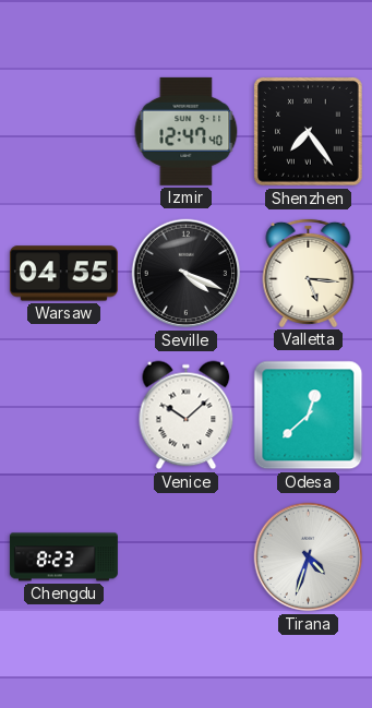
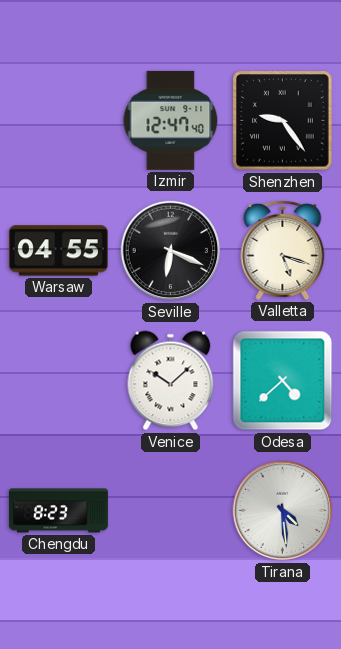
Shenzhen: 7:24 -> 9:24
Seville: 4:19 -> 6:19
Valletta: 5:16 -> 5:18
Odesa: 12:38 -> 4:38
Tirana: 4:33 -> 4:29
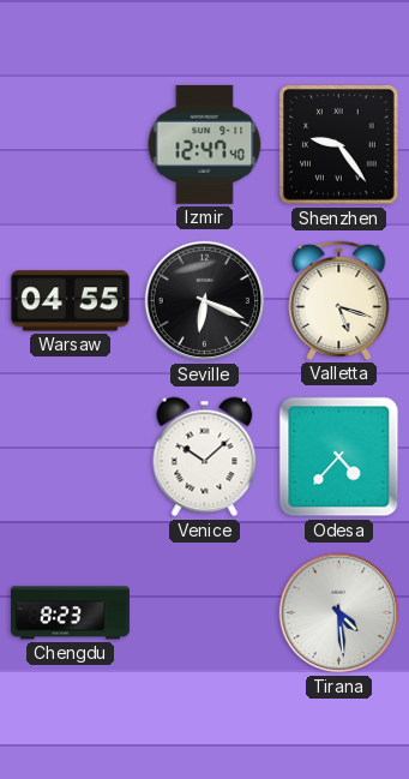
Odesa: 4:38 -> 4:37
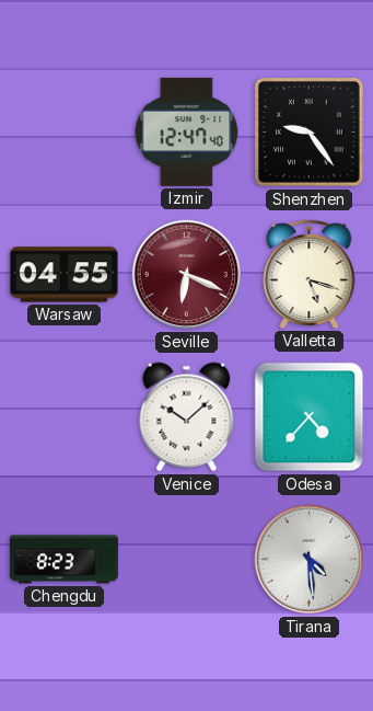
Seville dial: black -> burgundy
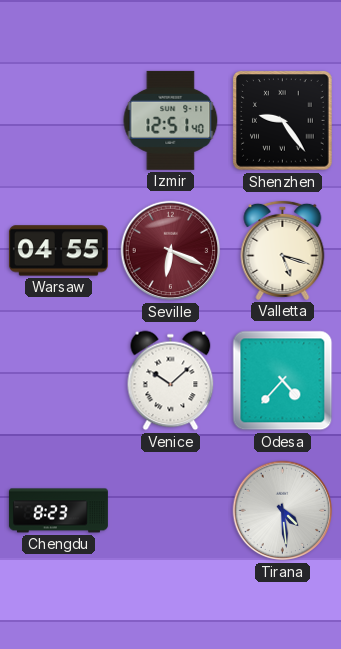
Izmir: 12:47 -> 12:51
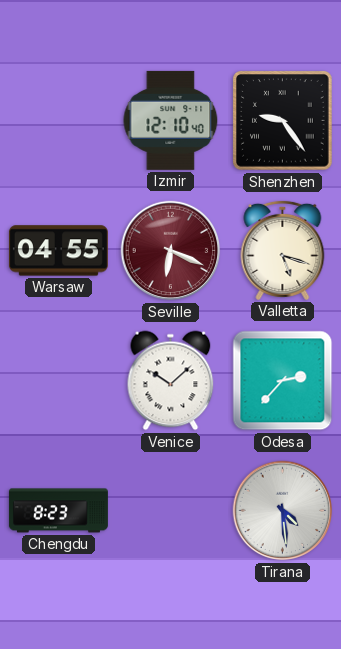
Izmir: 12:51 -> 12:10
Odesa: 4:37 -> 2:37
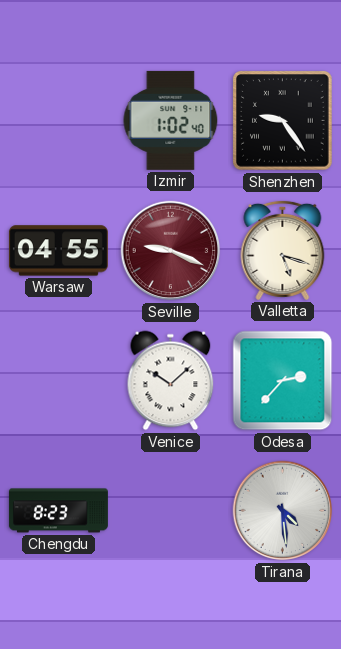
Izmir: 12:10 -> 1:02
Seville: 6:19 -> 9:19
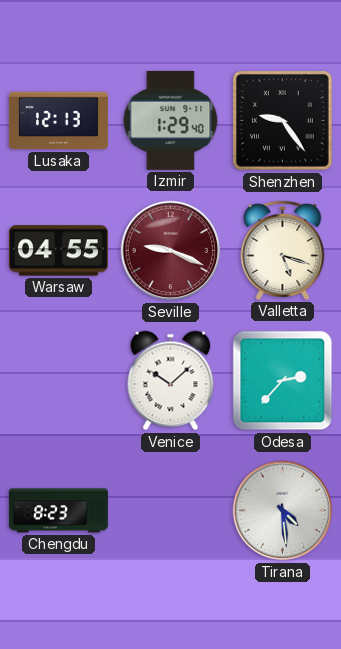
Lusaka: none -> 12:13
Izmir: 1:02 -> 1:29
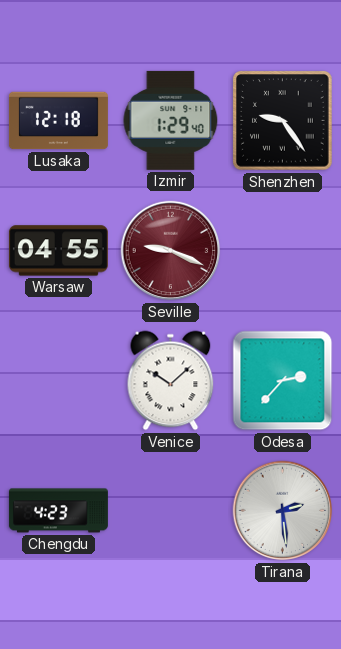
Lusaka: 12:13 -> 12:18
Valletta: 5:18 -> none
Chengdu: 8:23 -> 4:23
Tirana: 4:29 -> 2:29
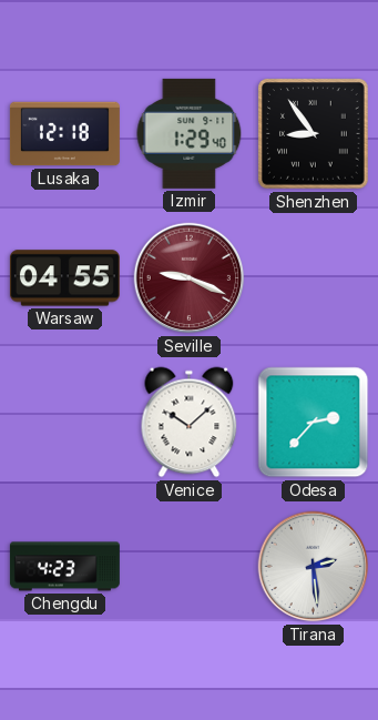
Shenzhen: 9:24 -> 8:54
